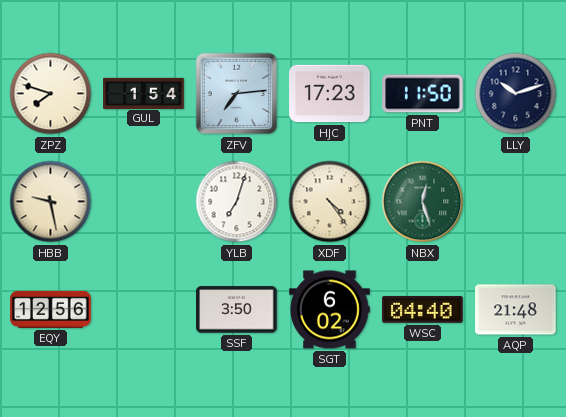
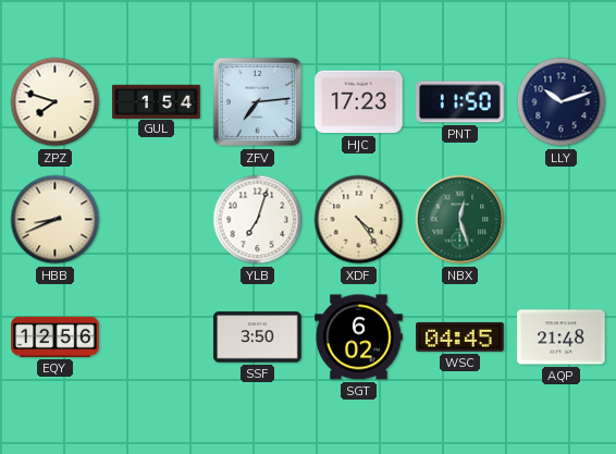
HBB: 9:28 -> 8:41
WSC: 04:40 -> 04:45
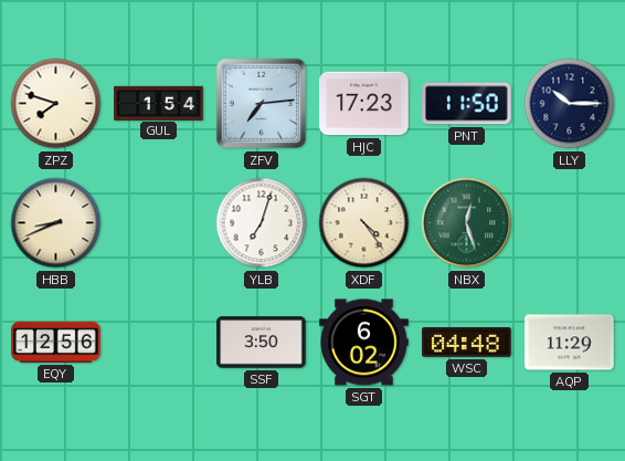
LLY: 10:12 -> 10:15
WSC: 04:45 -> 04:48
AQP: 21:48 -> 11:29
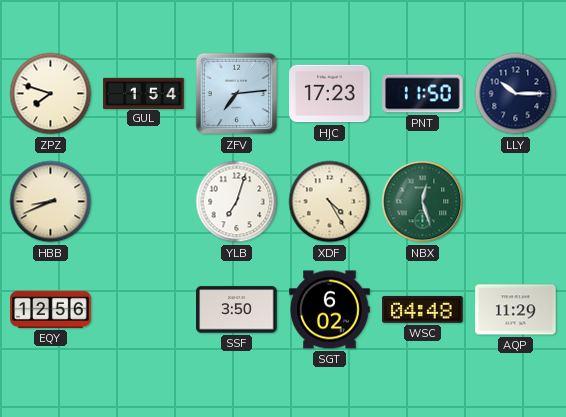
XDF: 4:24 -> 4:25
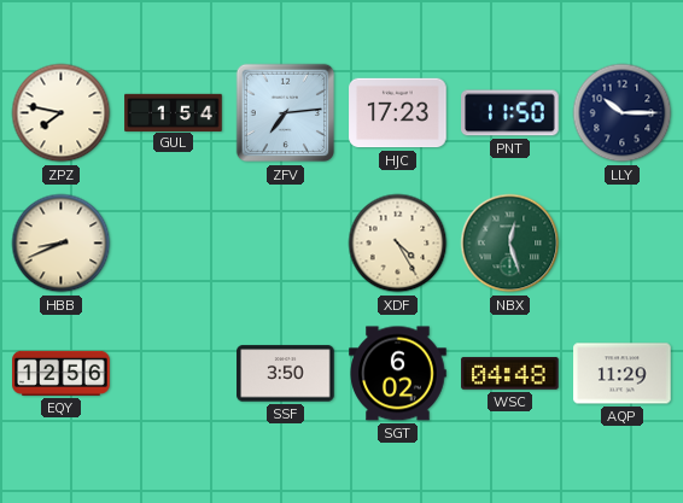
ZPZ: 7:48 -> 7:47
YLB: 7:03 -> none
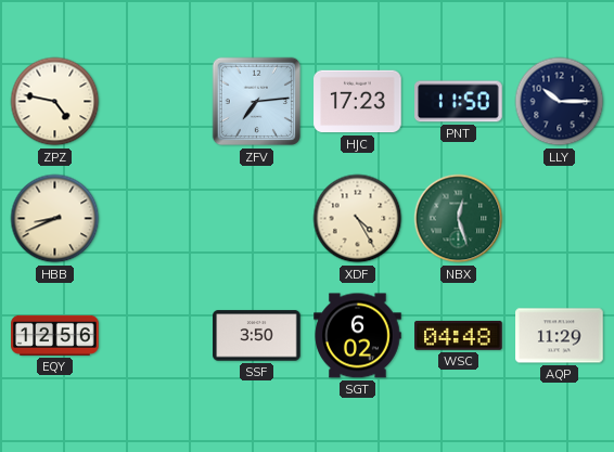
ZPZ: 7:47 -> 4:47
GUL: 1:54 -> none
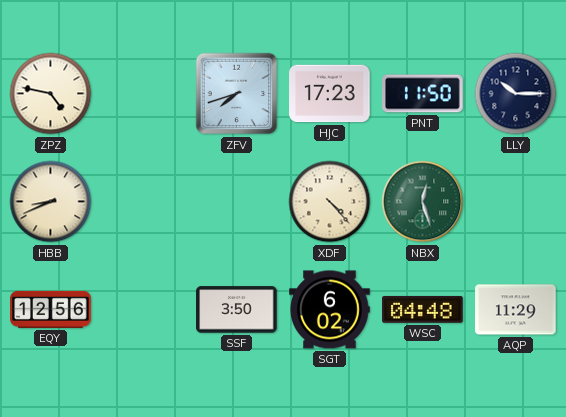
ZFV: 7:14 -> 7:42
XDF: 4:25 -> 4:23
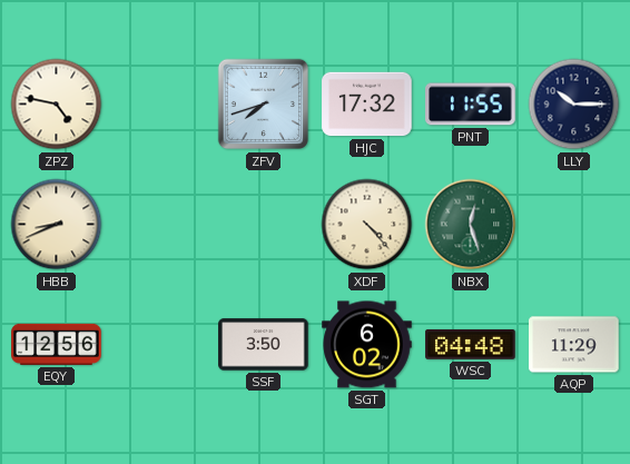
HJC: 17:23 -> 17:32
PNT: 11:50 -> 11:55
